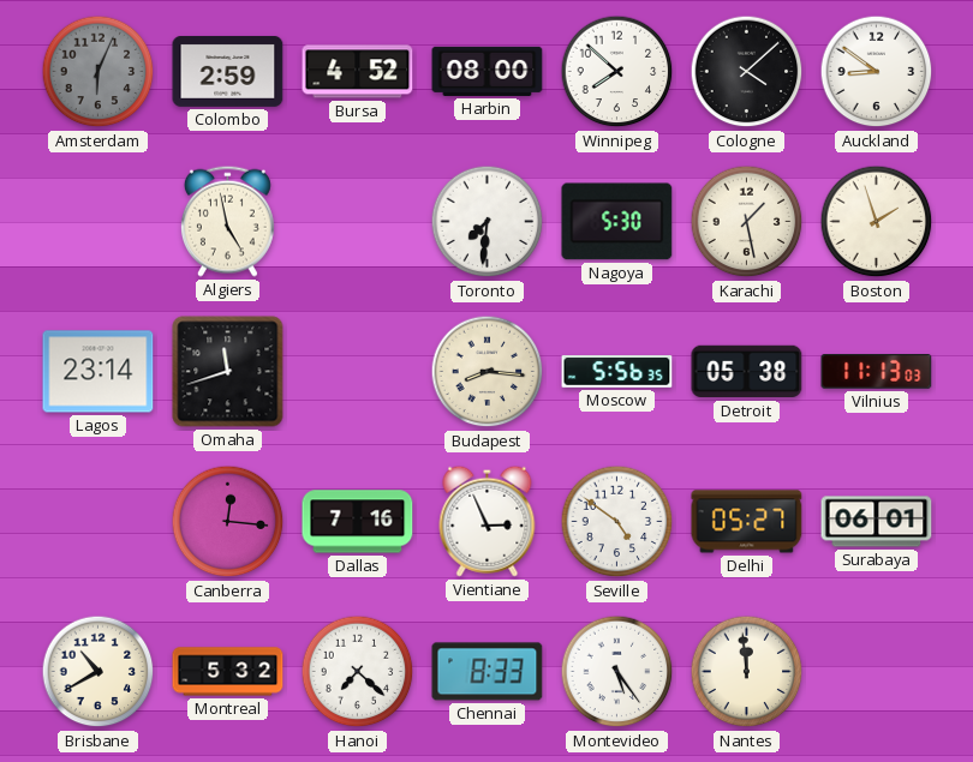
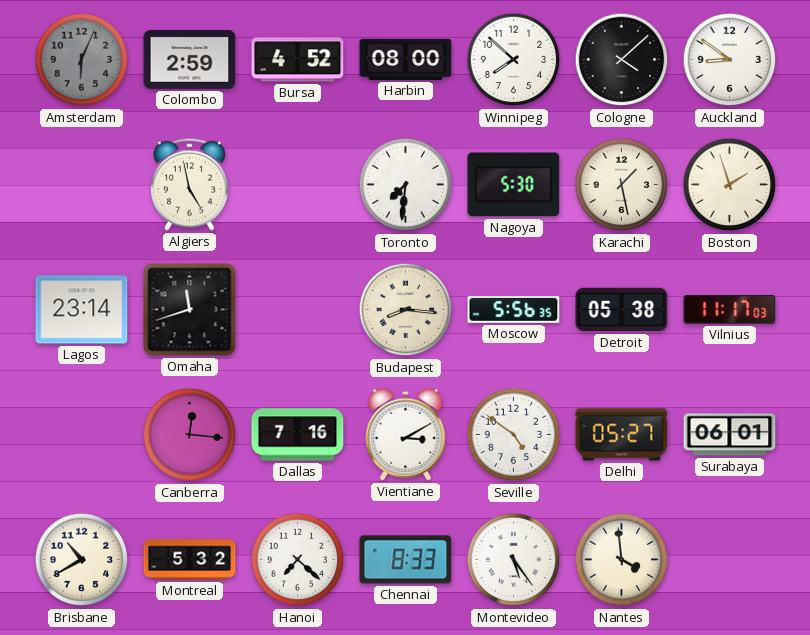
Vilnius: 11:13 -> 11:17
Vientiane: 2:56 -> 3:10
Nantes: 11:59 -> 3:59
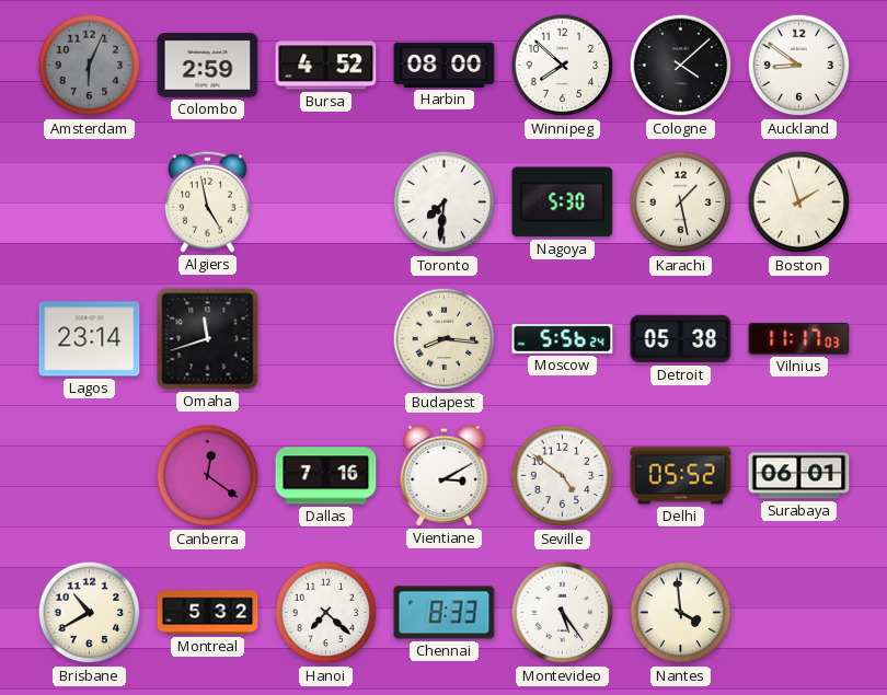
Moscow: 5:56:35 -> 5:56:24
Canberra: 12:16 -> 12:21
Delhi: 05:27 -> 05:52
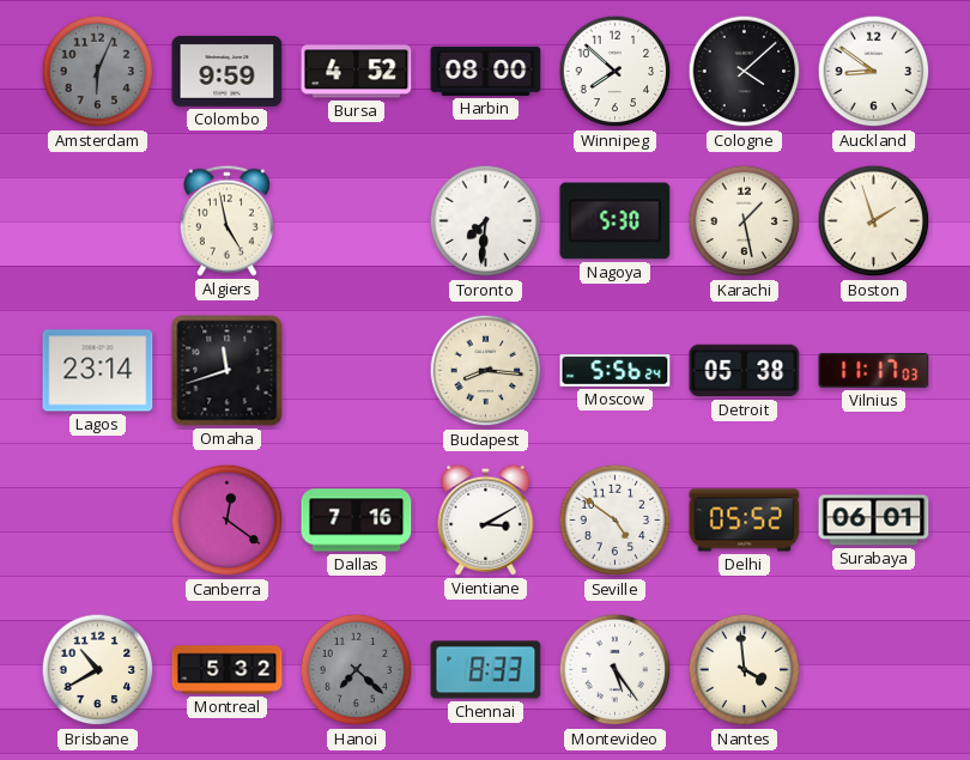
Colombo: 2:59 -> 9:59
Hanoi dial: white -> grey
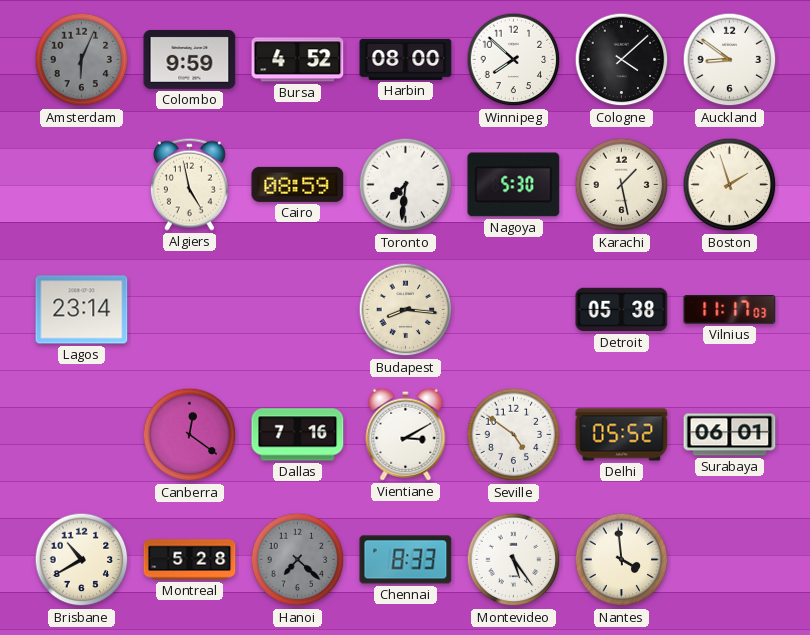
Cairo: none -> 08:59
Omaha: 11:42 -> none
Moscow: 5:56 -> none
Montreal: 5:32 -> 5:28
